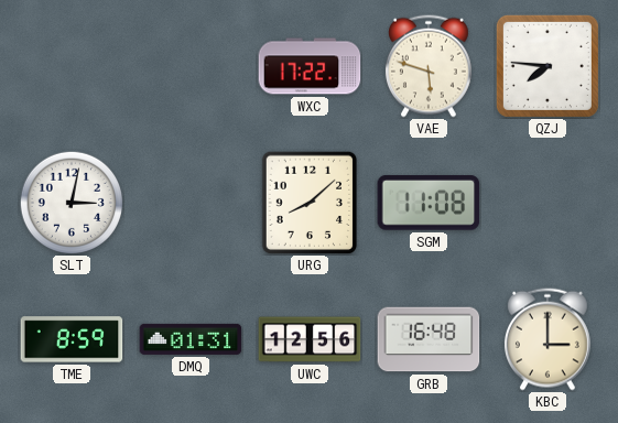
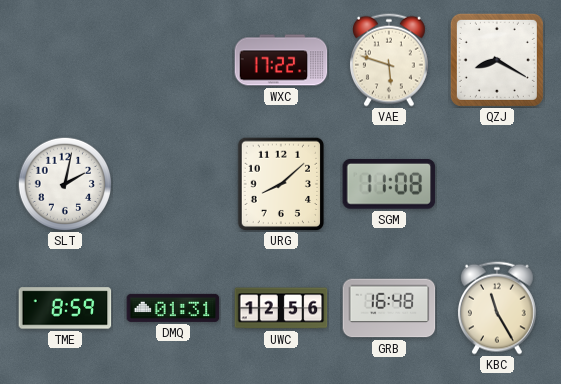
QZJ: 7:46 -> 8:20
SLT: 3:02 -> 2:02
KBC: 3:00 -> 11:25
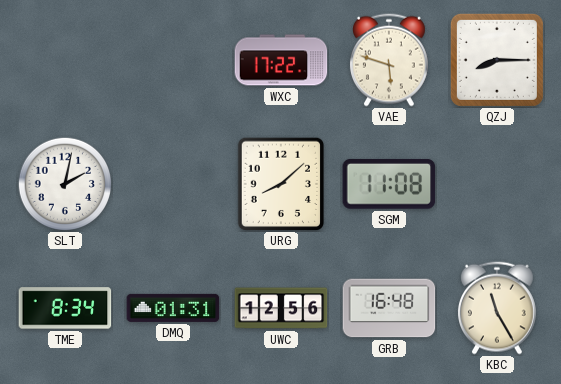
QZJ: 8:20 -> 8:15
TME: 8:59 -> 8:34
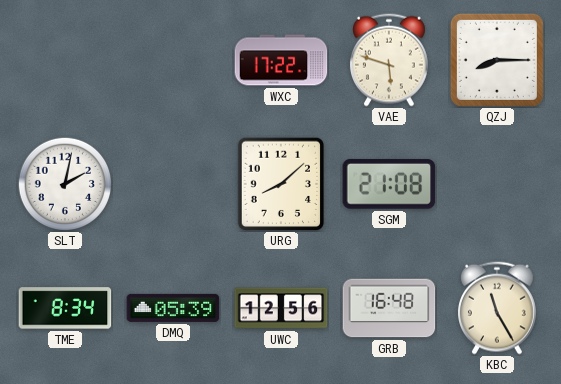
SGM: 11:08 -> 21:08
DMQ: 01:31 -> 05:39
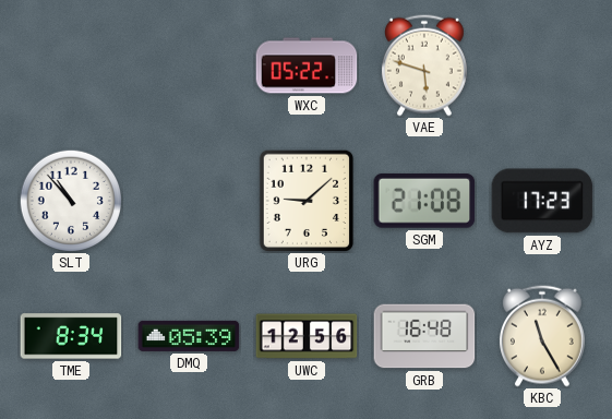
WXC: 17:22 -> 05:22
QZJ: 8:15 -> none
SLT: 2:02 -> 10:53
URG: 8:08 -> 9:08
AYZ: none -> 17:23
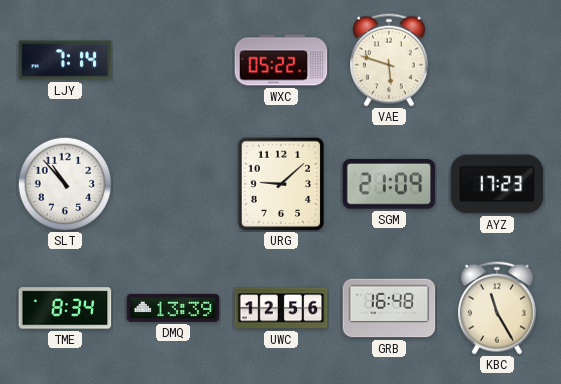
LJY: none -> 7:14
SGM: 21:08 -> 21:09
DMQ: 05:39 -> 13:39
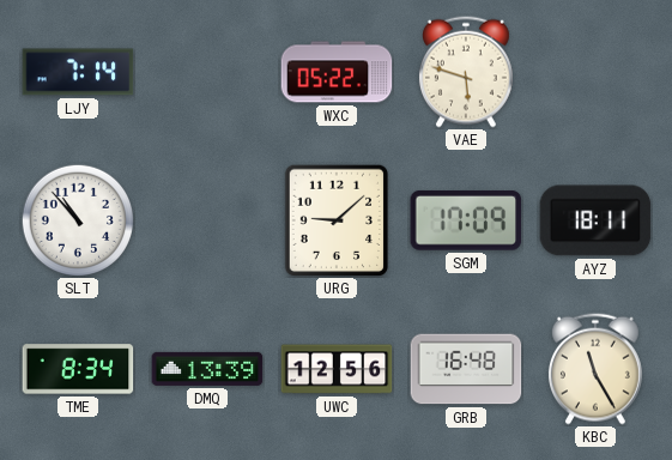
SGM: 21:09 -> 17:09
AYZ: 17:23 -> 18:11
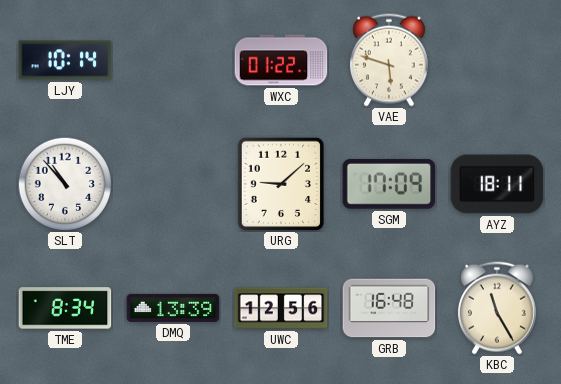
LJY: 7:14 -> 10:14
WXC: 05:22 -> 01:22
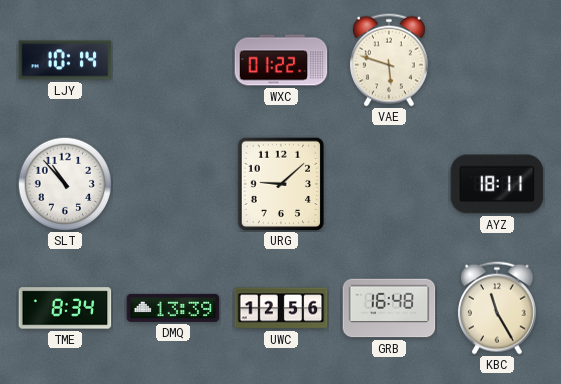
SGM: 17:09 -> none
